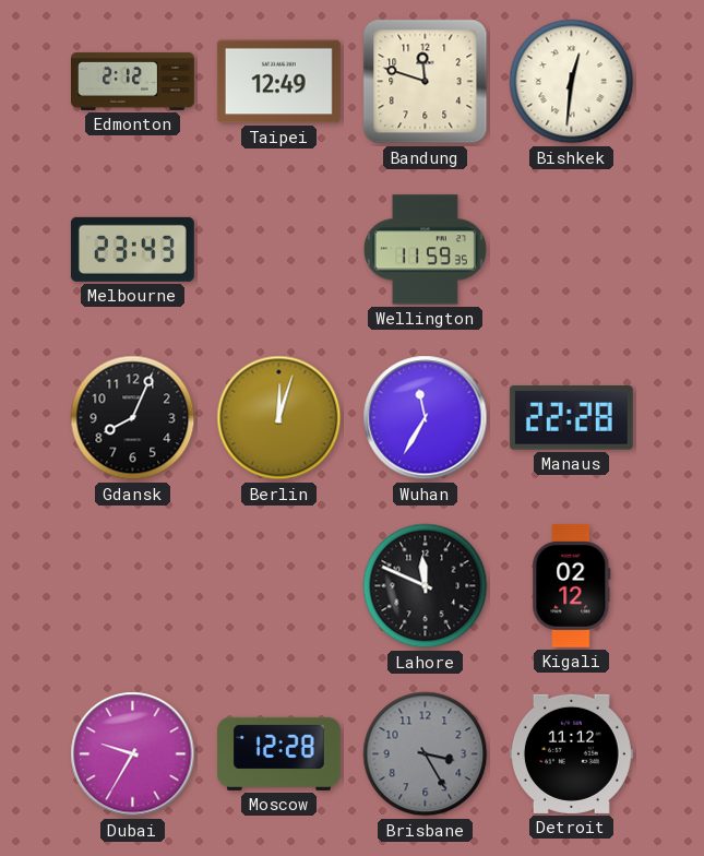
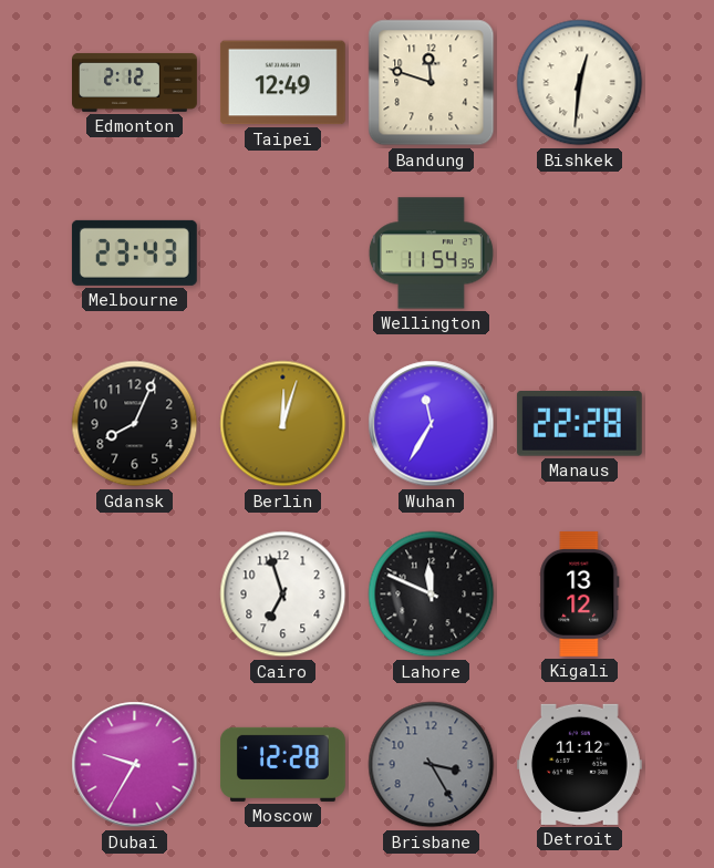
Wellington: 11:59 -> 11:54
Cairo: none -> 6:57
Kigali: 02:12 -> 13:12
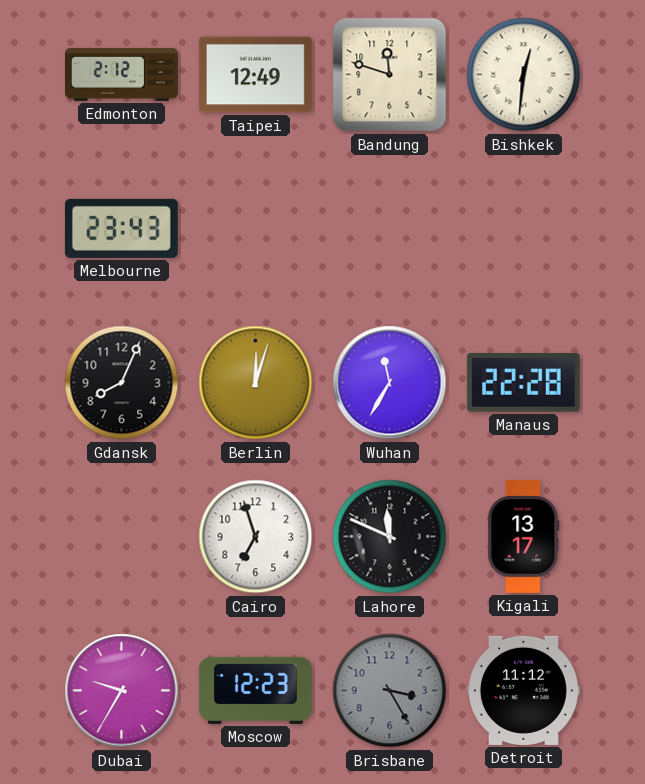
Wellington: 11:54 -> none
Kigali: 13:12 -> 13:17
Moscow: 12:28 -> 12:23
